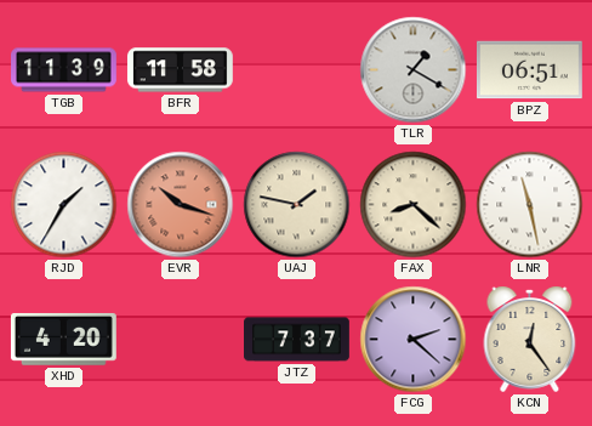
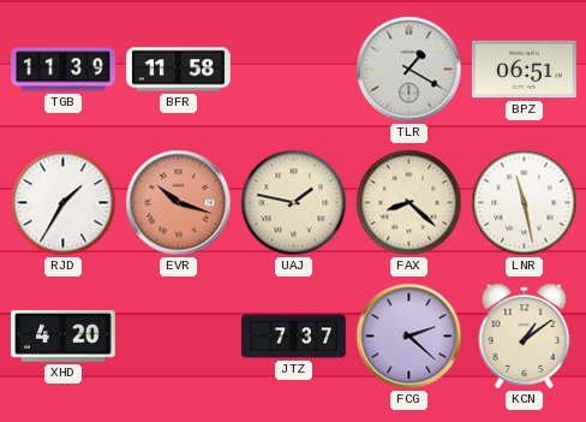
KCN: 12:24 -> 1:09
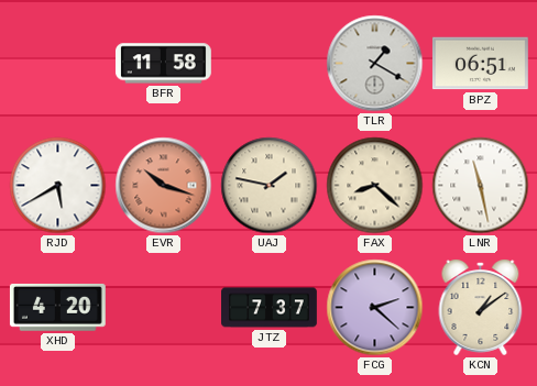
TGB: 11:39 -> none
RJD: 1:35 -> 5:40
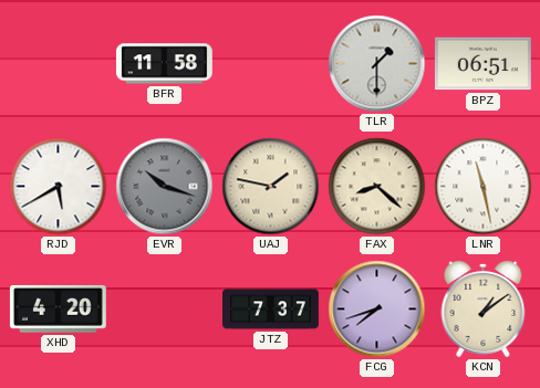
TLR: 1:20 -> 1:30
EVR dial: salmon -> grey
FCG: 2:22 -> 7:42
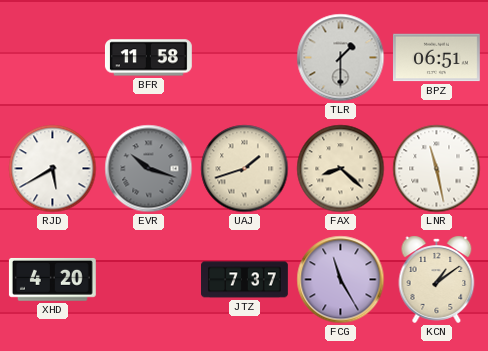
UAJ: 1:47 -> 1:42
FCG: 7:42 -> 11:25
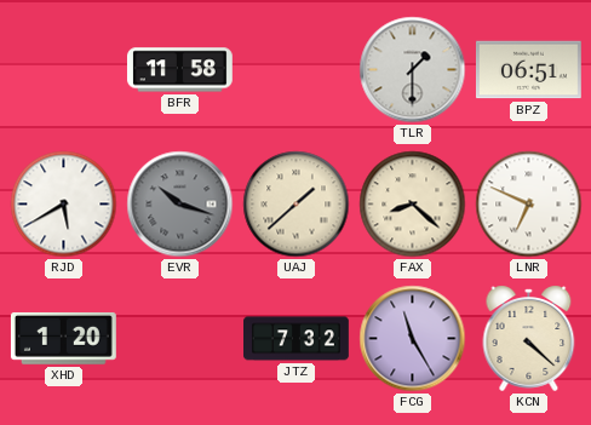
UAJ: 1:42 -> 1:38
LNR: 11:28 -> 6:49
XHD: 4:20 -> 1:20
JTZ: 7:37 -> 7:32
KCN: 1:09 -> 4:22
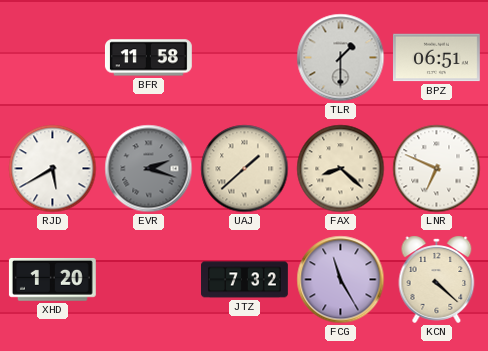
EVR: 10:18 -> 2:18
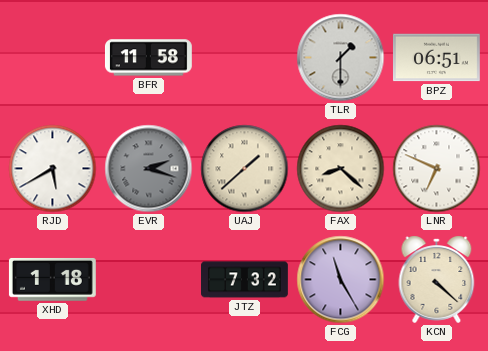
XHD: 1:20 -> 1:18
